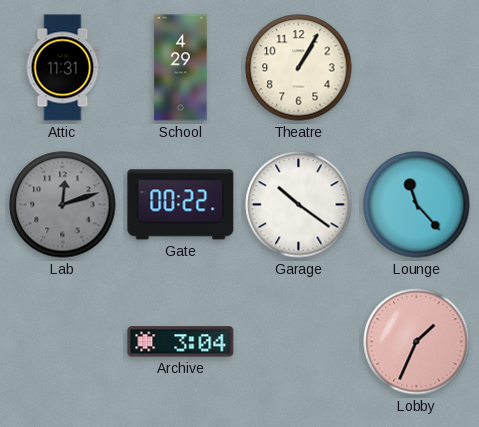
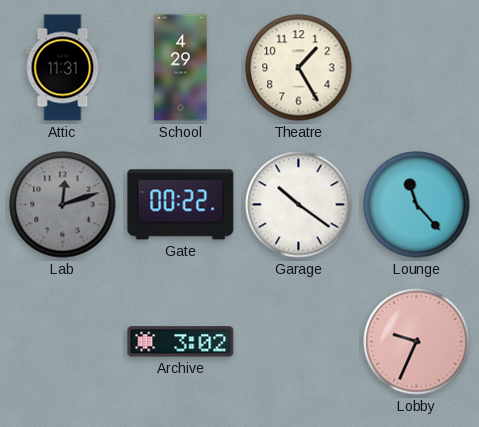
Theatre: 1:05 -> 1:25
Archive: 3:04 -> 3:02
Lobby: 1:34 -> 9:34
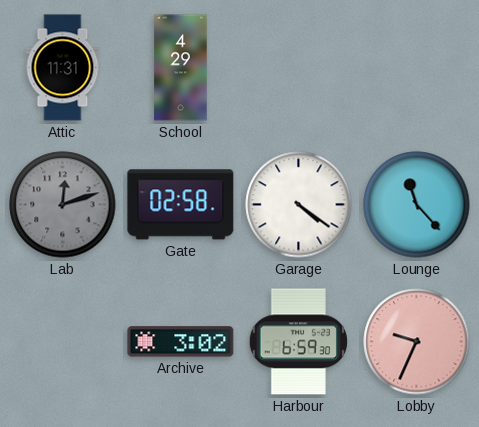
Theatre: 1:25 -> none
Gate: 00:22 -> 02:58
Garage: 10:21 -> 4:21
Harbour: none -> 6:59
